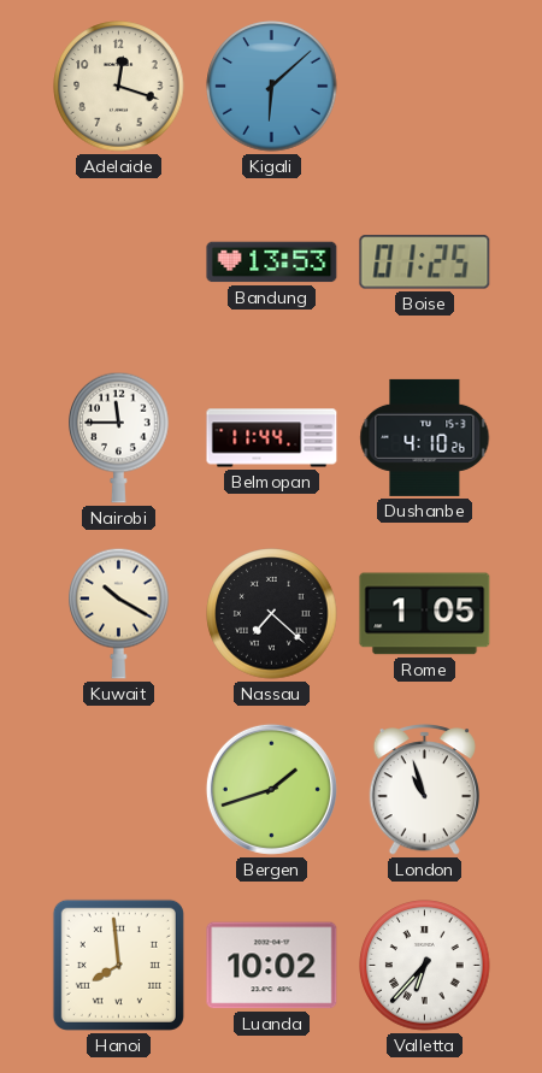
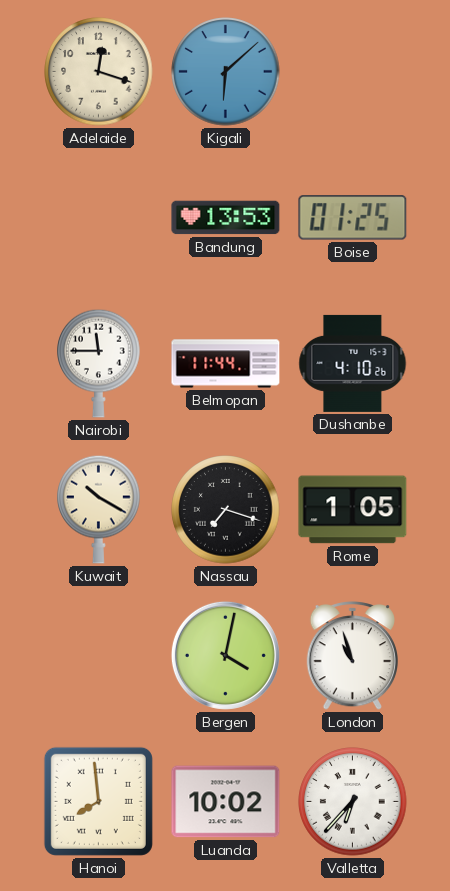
Nassau: 7:22 -> 7:18
Bergen: 1:42 -> 4:02
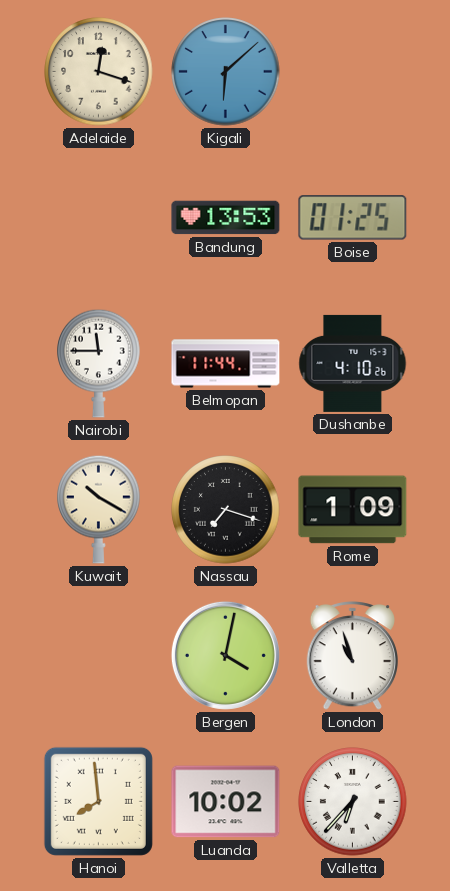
Rome: 1:05 -> 1:09
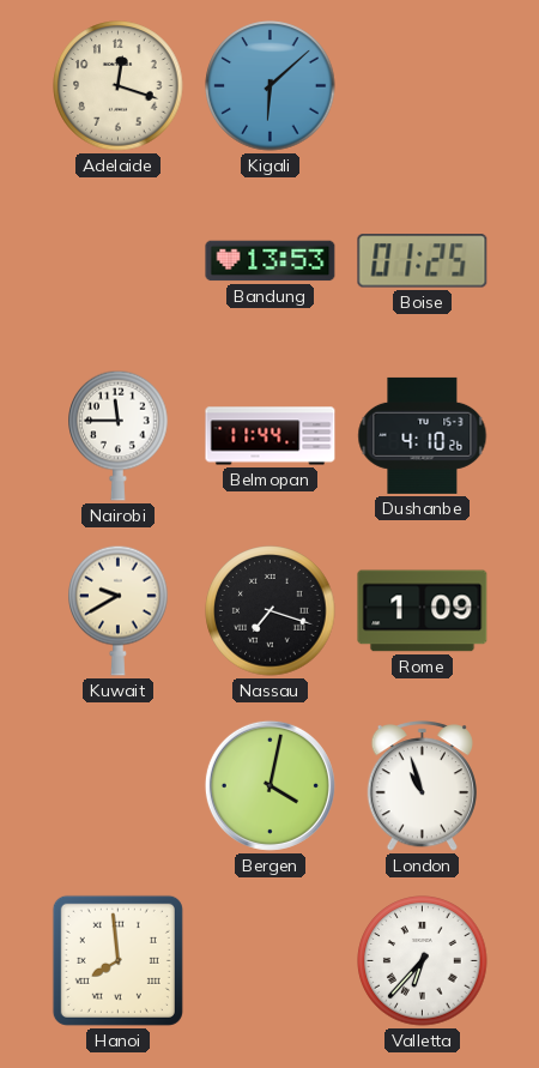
Kuwait: 10:20 -> 9:40
Luanda: 10:02 -> none
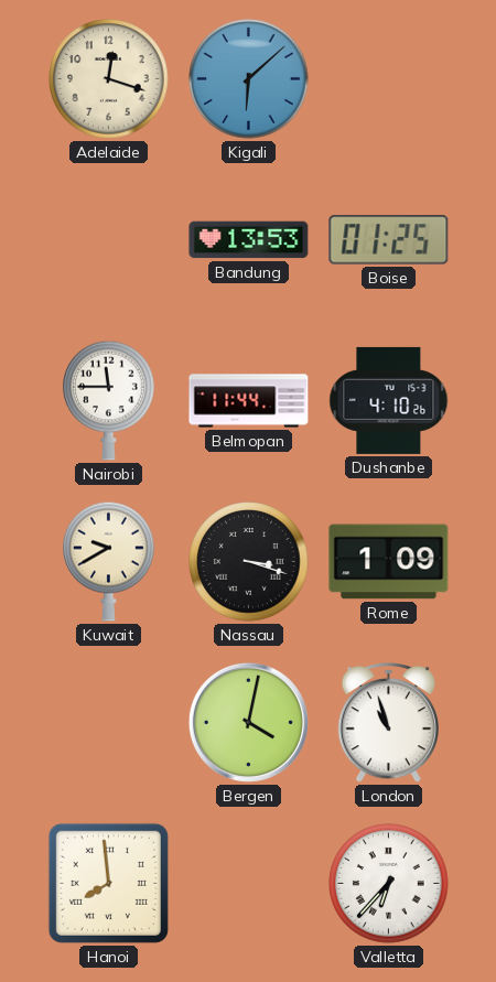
Nassau: 7:18 -> 3:18
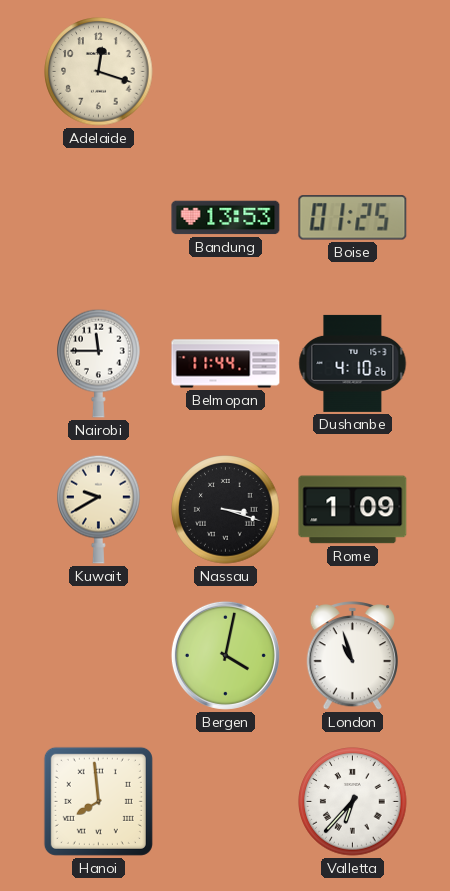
Kigali: 6:08 -> none
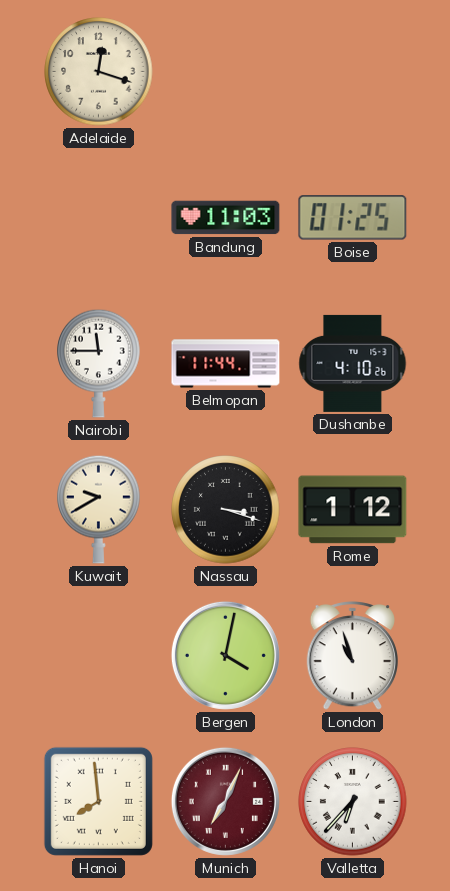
Bandung: 13:53 -> 11:03
Rome: 1:09 -> 1:12
Munich: none -> 7:04
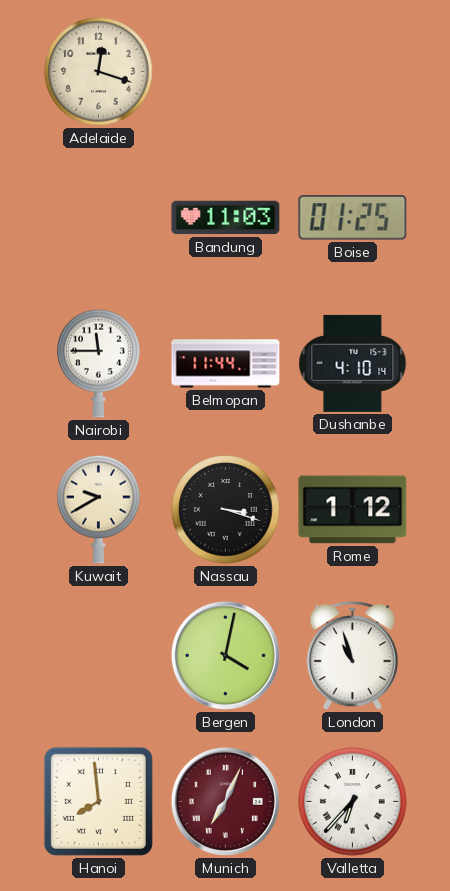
Dushanbe: 4:10:26 -> 4:10:14
